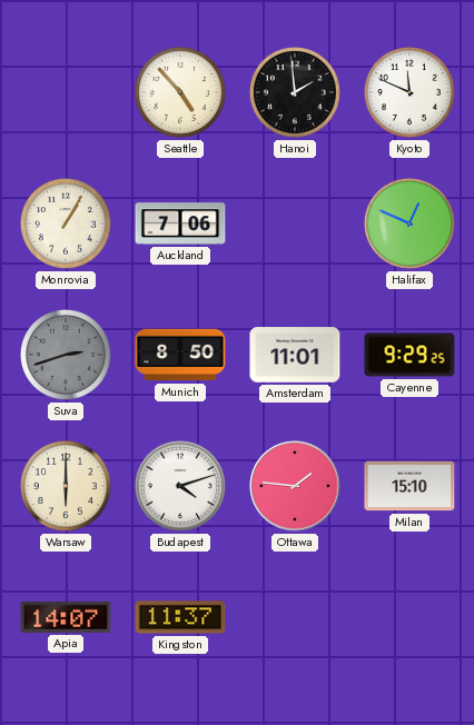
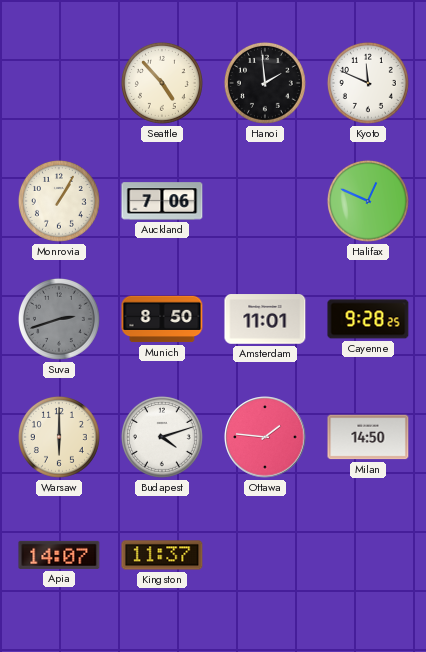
Cayenne: 9:29 -> 9:28
Milan: 15:10 -> 14:50
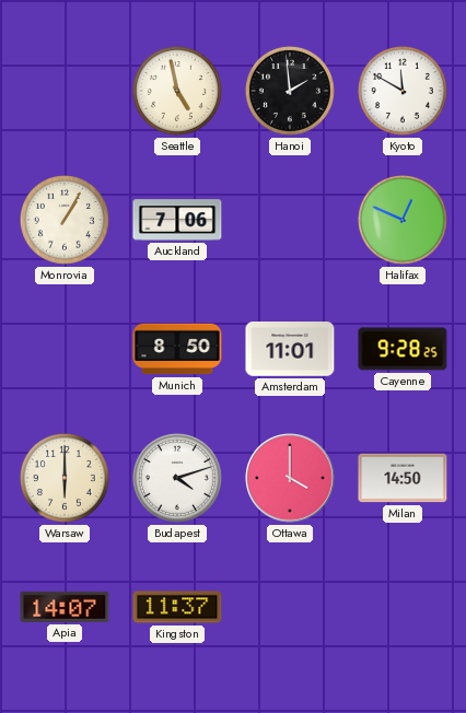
Seattle: 4:53 -> 4:58
Kyoto: 11:49 -> 11:50
Suva: 2:42 -> none
Ottawa: 1:46 -> 4:00
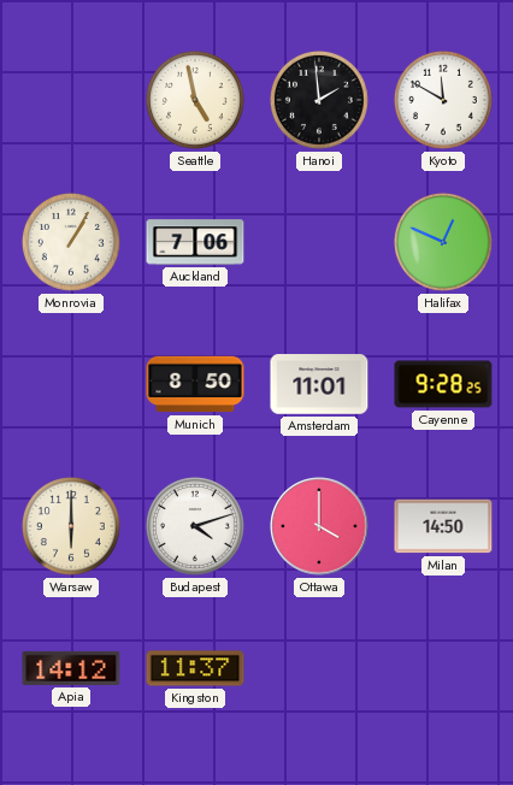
Apia: 14:07 -> 14:12
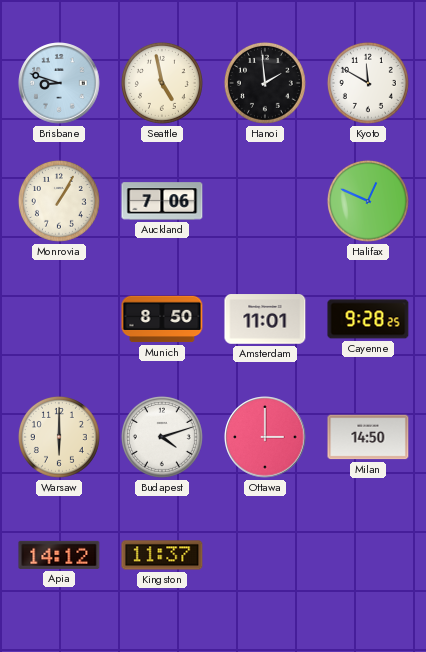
Brisbane: none -> 8:48
Ottawa: 4:00 -> 3:00
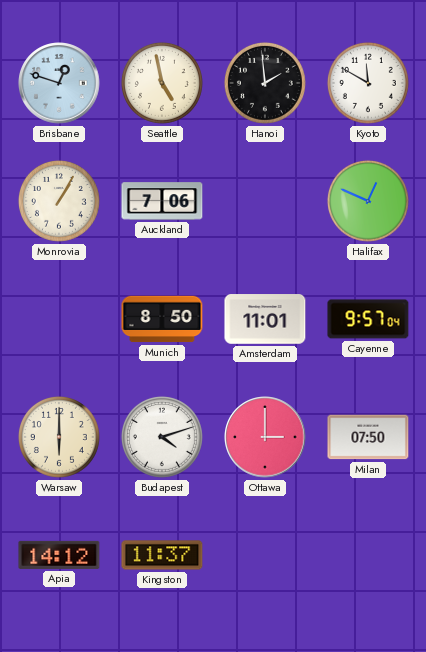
Brisbane: 8:48 -> 12:48
Cayenne: 9:28 -> 9:57
Milan: 14:50 -> 07:50
